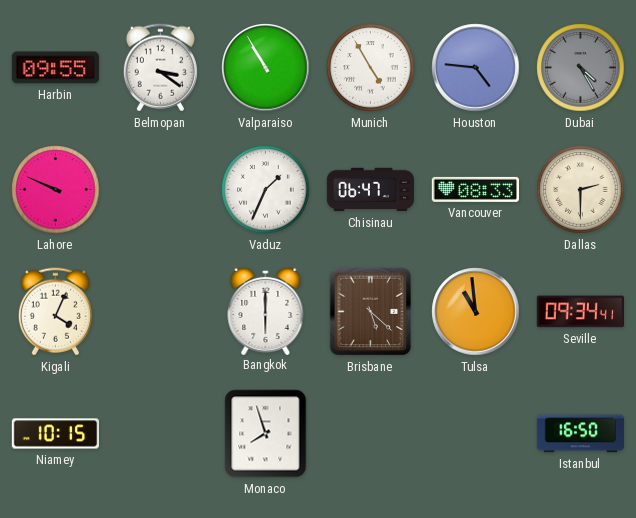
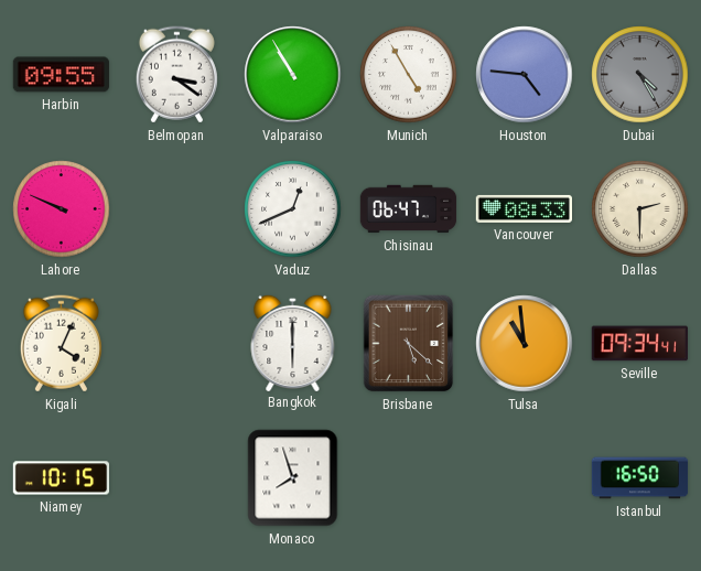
Vaduz: 1:34 -> 12:41
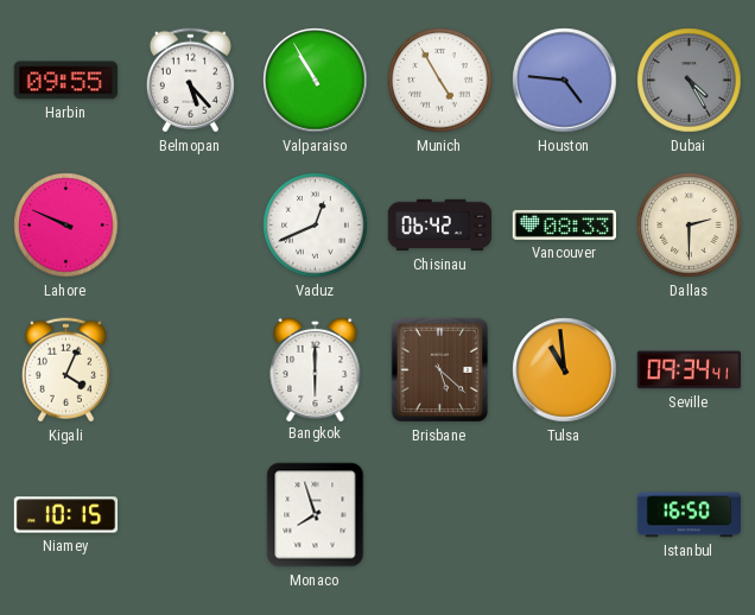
Belmopan: 3:21 -> 5:23
Chisinau: 06:47 -> 06:42
